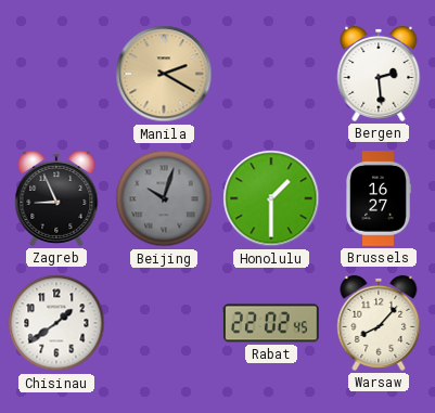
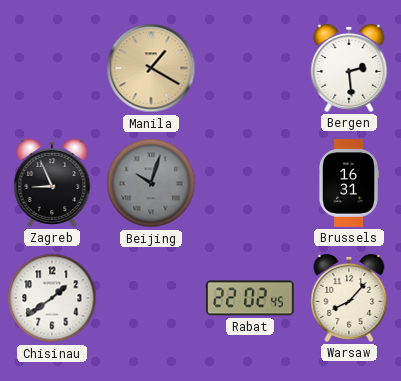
Manila: 2:20 -> 1:20
Honolulu: 1:30 -> none
Brussels: 16:27 -> 16:31
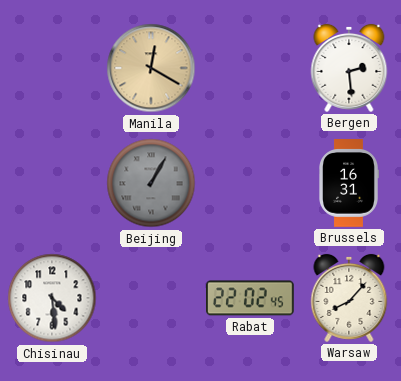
Manila: 1:20 -> 12:20
Zagreb: 8:56 -> none
Beijing: 10:03 -> 1:05
Chisinau: 1:39 -> 4:29
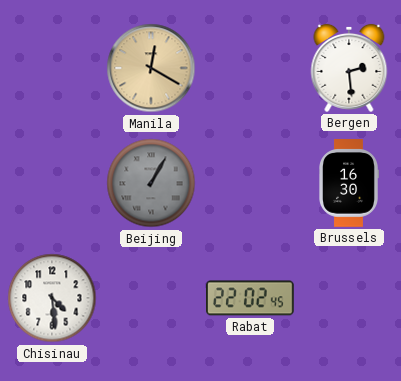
Brussels: 16:31 -> 16:30
Warsaw: 8:07 -> none
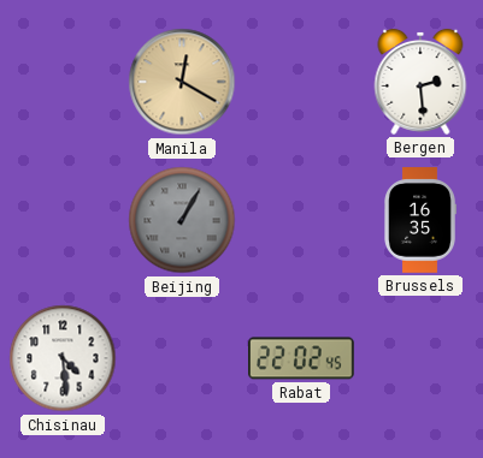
Brussels: 16:30 -> 16:35
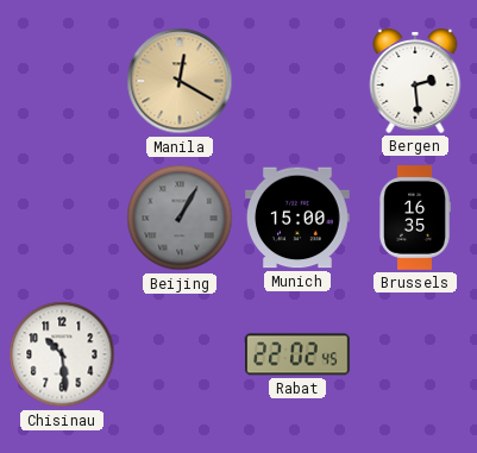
Munich: none -> 15:00
Chisinau: 4:29 -> 10:29
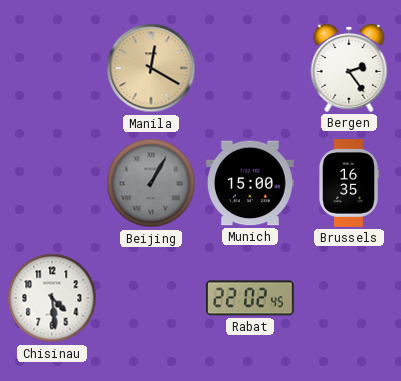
Bergen: 2:29 -> 2:24
Chisinau: 10:29 -> 4:29
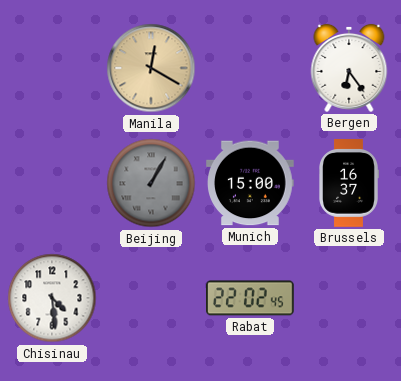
Bergen: 2:24 -> 6:24
Brussels: 16:35 -> 16:37
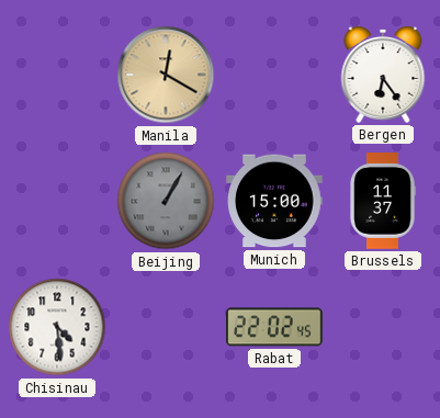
Brussels: 16:37 -> 11:37
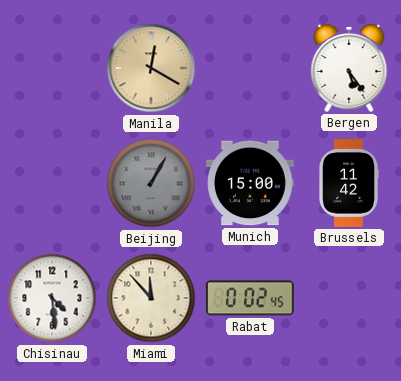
Bergen: 6:24 -> 5:24
Brussels: 11:37 -> 11:42
Miami: none -> 11:53
Rabat: 22:02 -> 0:02
